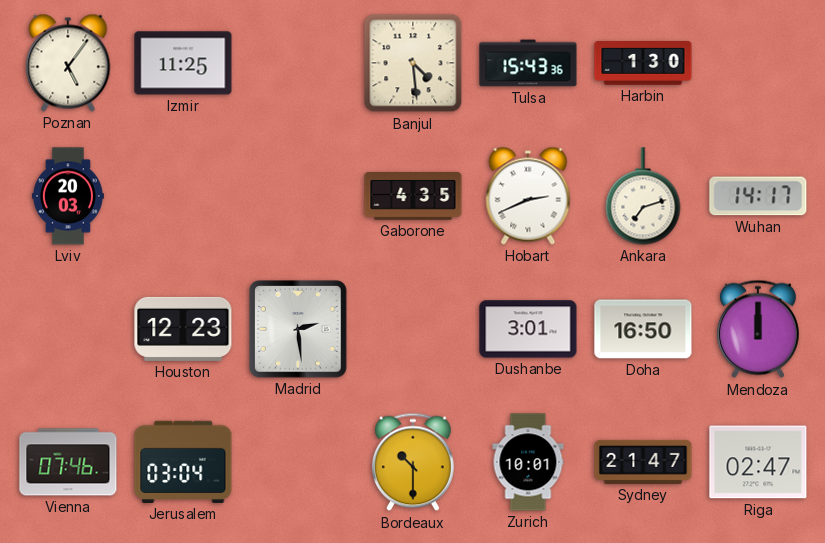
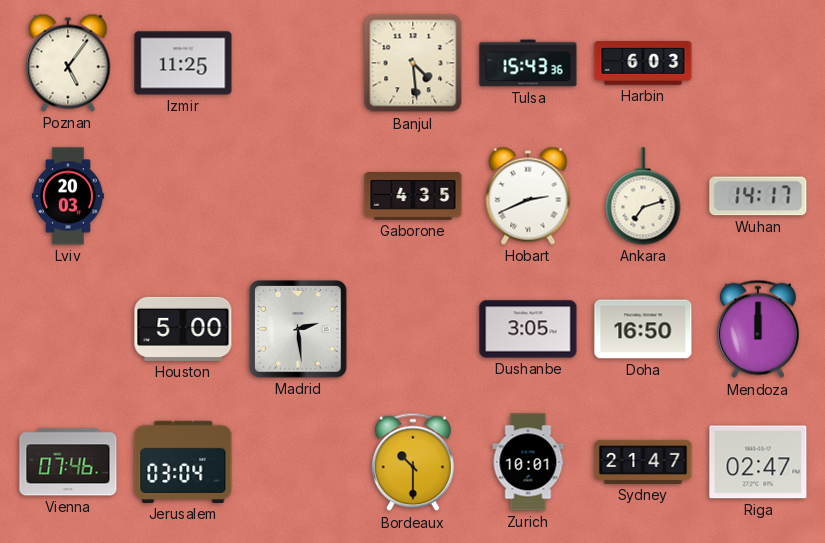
Harbin: 1:30 -> 6:03
Houston: 12:23 -> 5:00
Dushanbe: 3:01 -> 3:05
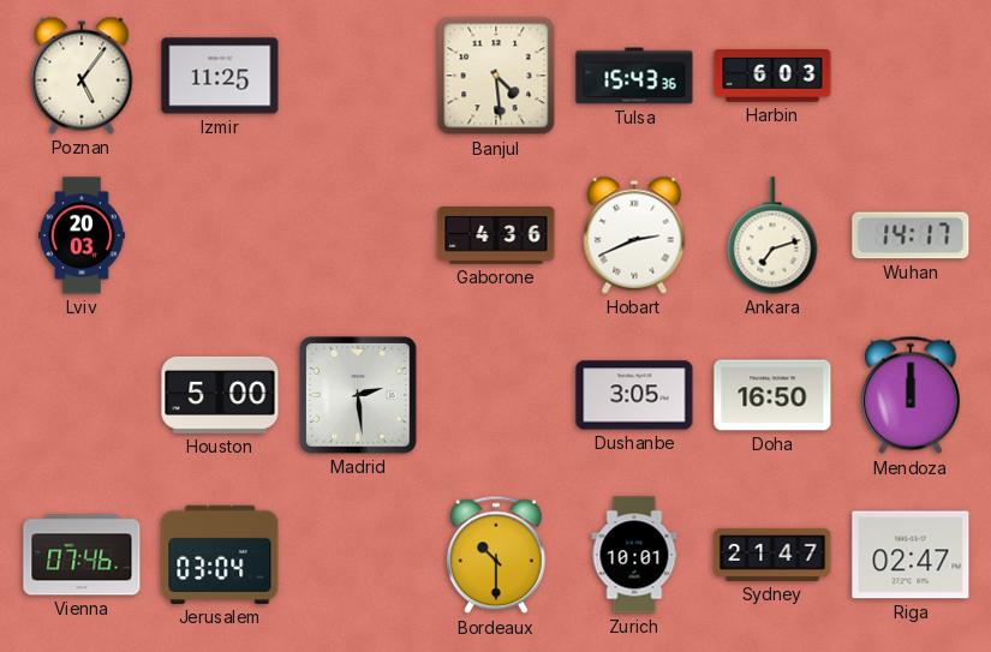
Gaborone: 4:35 -> 4:36
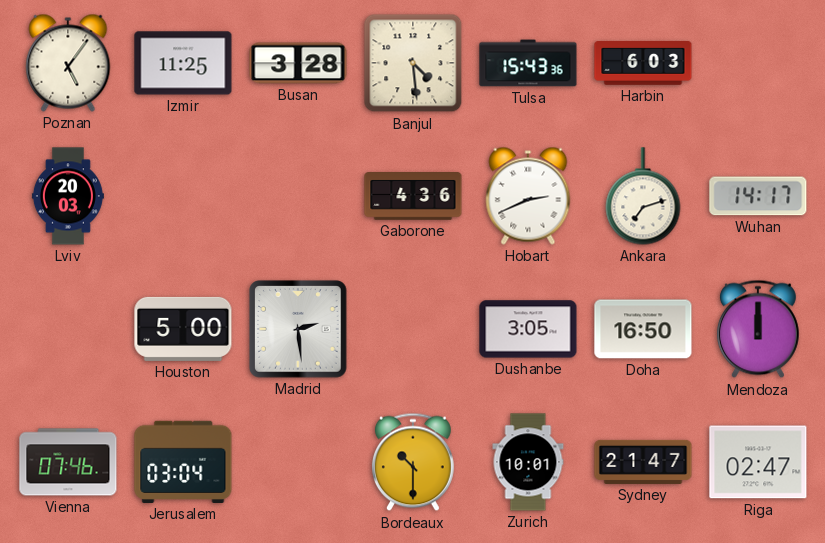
Busan: none -> 3:28
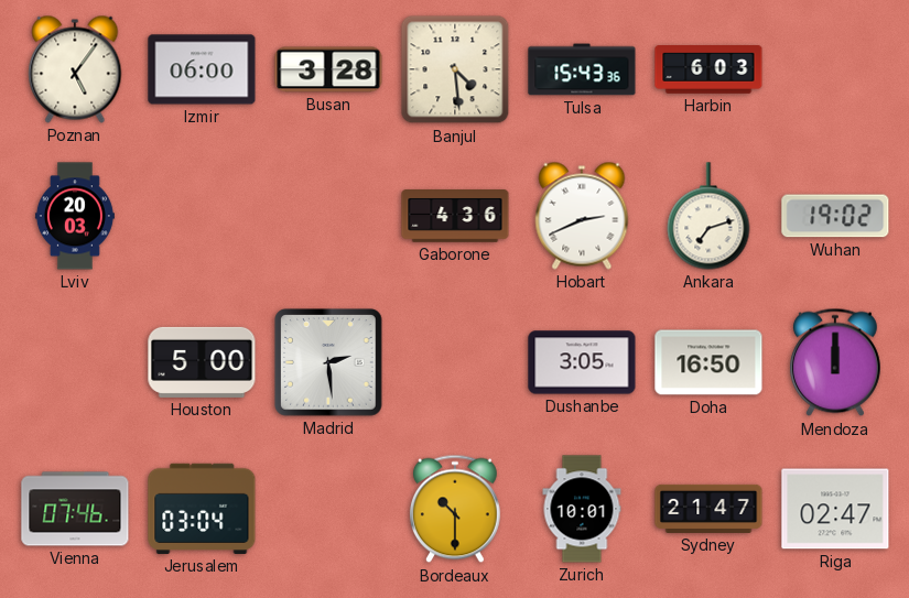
Izmir: 11:25 -> 06:00
Wuhan: 14:17 -> 19:02
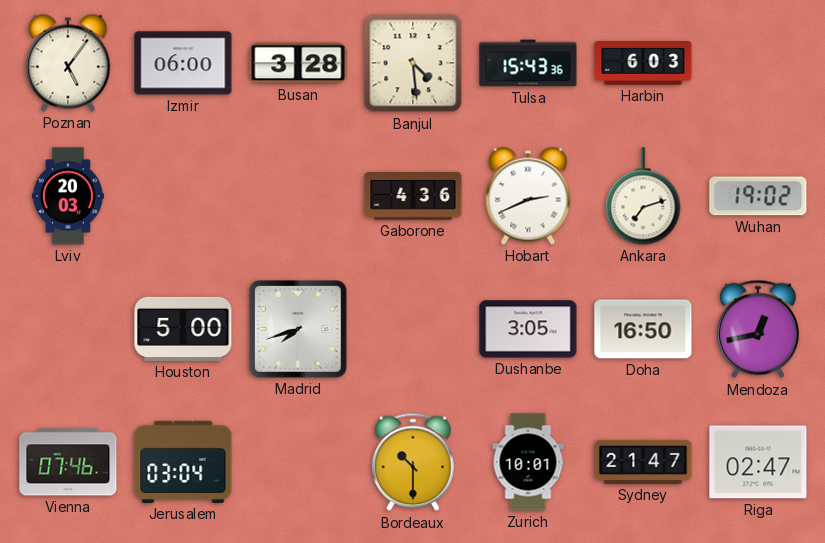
Madrid: 2:29 -> 7:42
Mendoza: 12:00 -> 12:43
